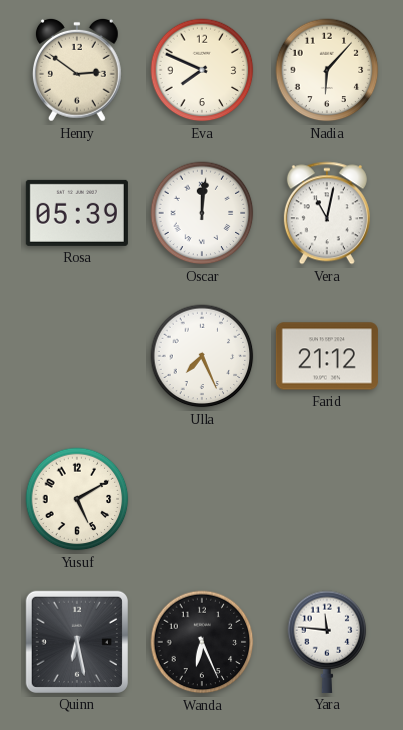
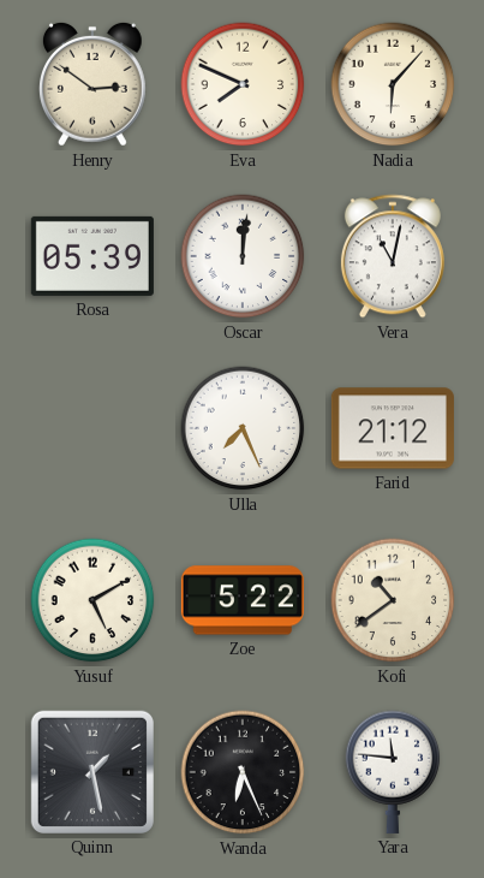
Zoe: none -> 5:22
Kofi: none -> 10:39
Quinn: 6:28 -> 1:28
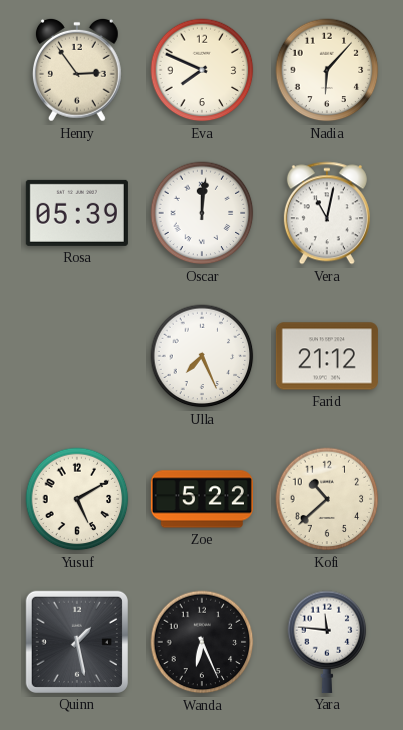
Henry: 2:51 -> 2:54
Kofi: 10:39 -> 10:38
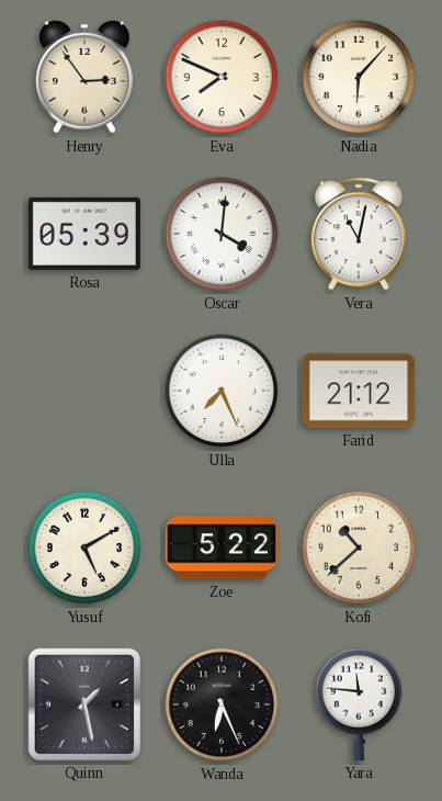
Oscar: 12:01 -> 4:01
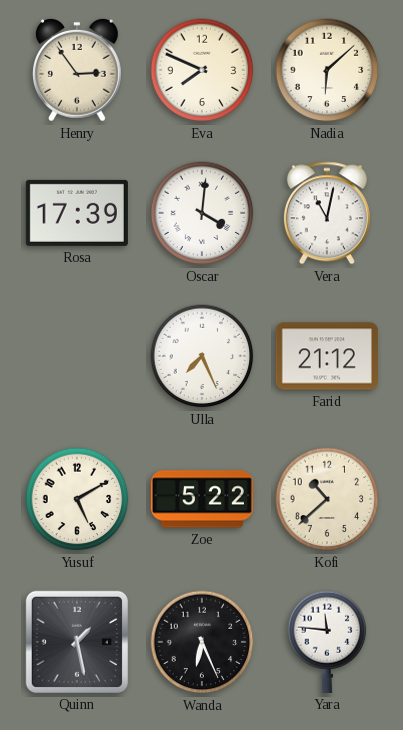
Nadia: 6:07 -> 6:08
Rosa: 05:39 -> 17:39
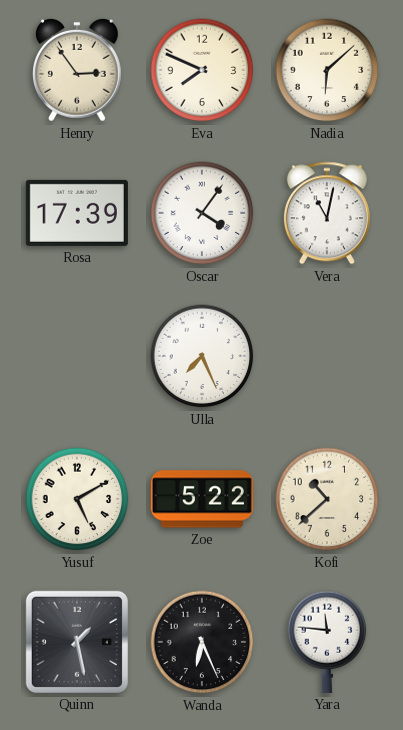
Oscar: 4:01 -> 4:06
Farid: 21:12 -> none
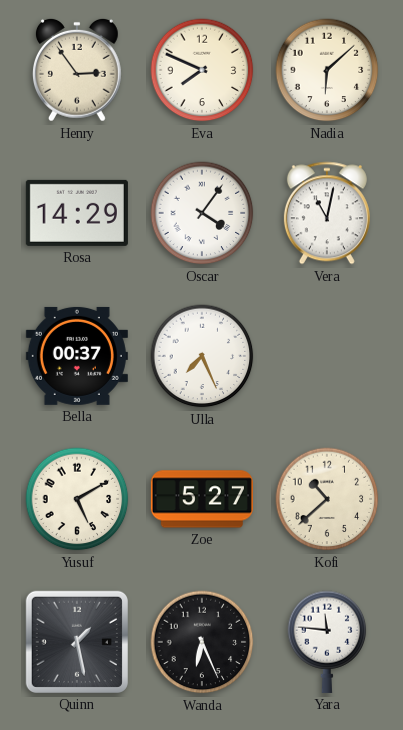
Rosa: 17:39 -> 14:29
Bella: none -> 00:37
Zoe: 5:22 -> 5:27
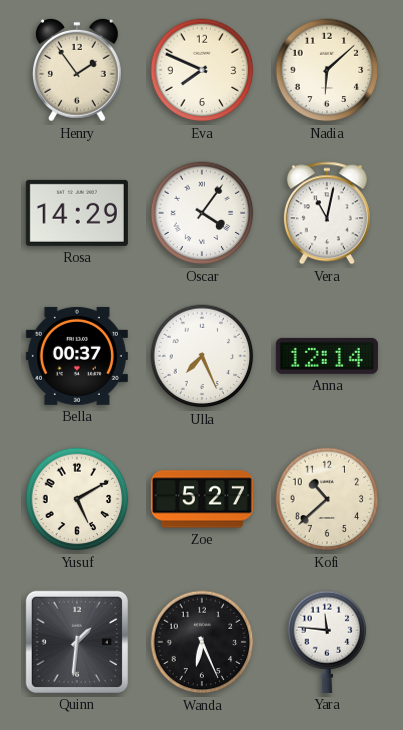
Henry: 2:54 -> 1:54
Anna: none -> 12:14
Quinn: 1:28 -> 1:31
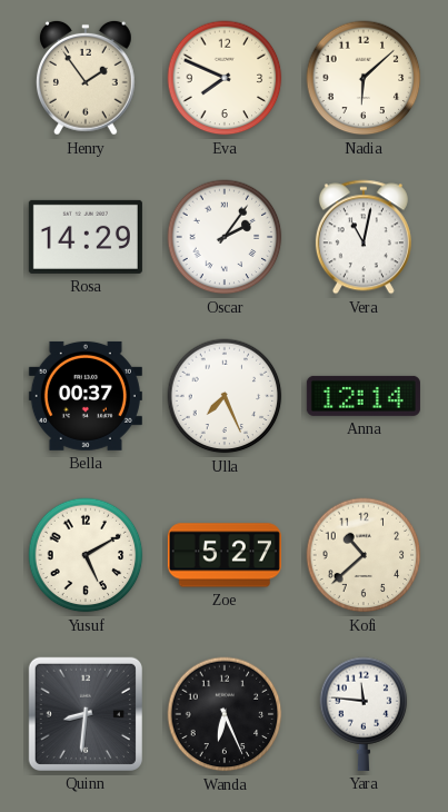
Oscar: 4:06 -> 2:06
Quinn: 1:31 -> 8:31
